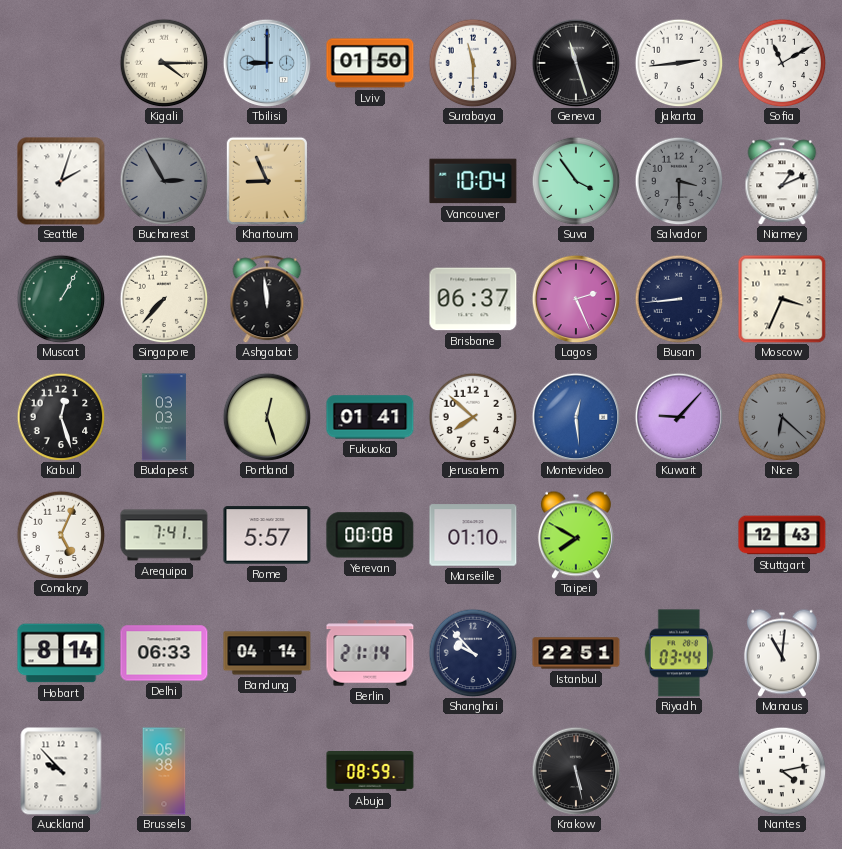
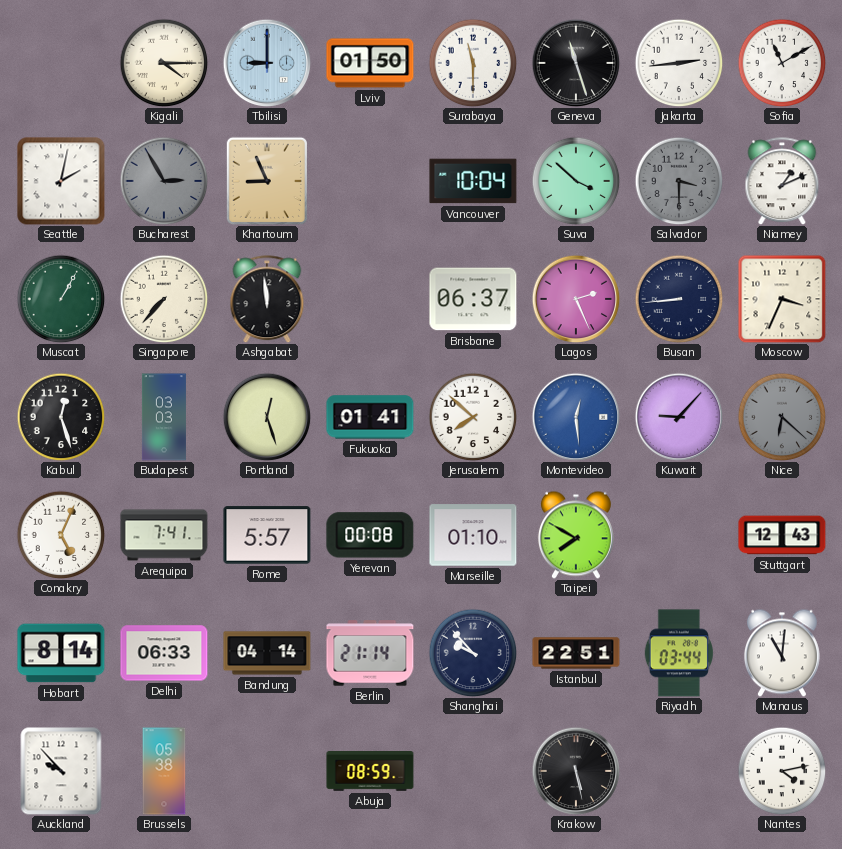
Seattle: 2:03 -> 2:02
Suva: 3:54 -> 3:52
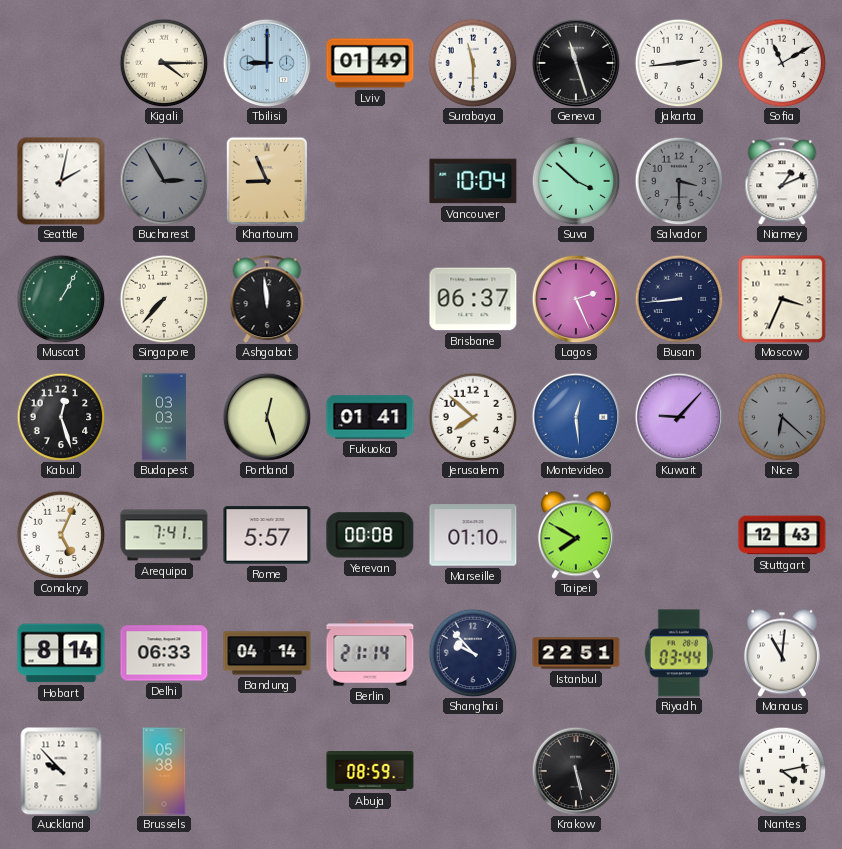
Lviv: 01:50 -> 01:49
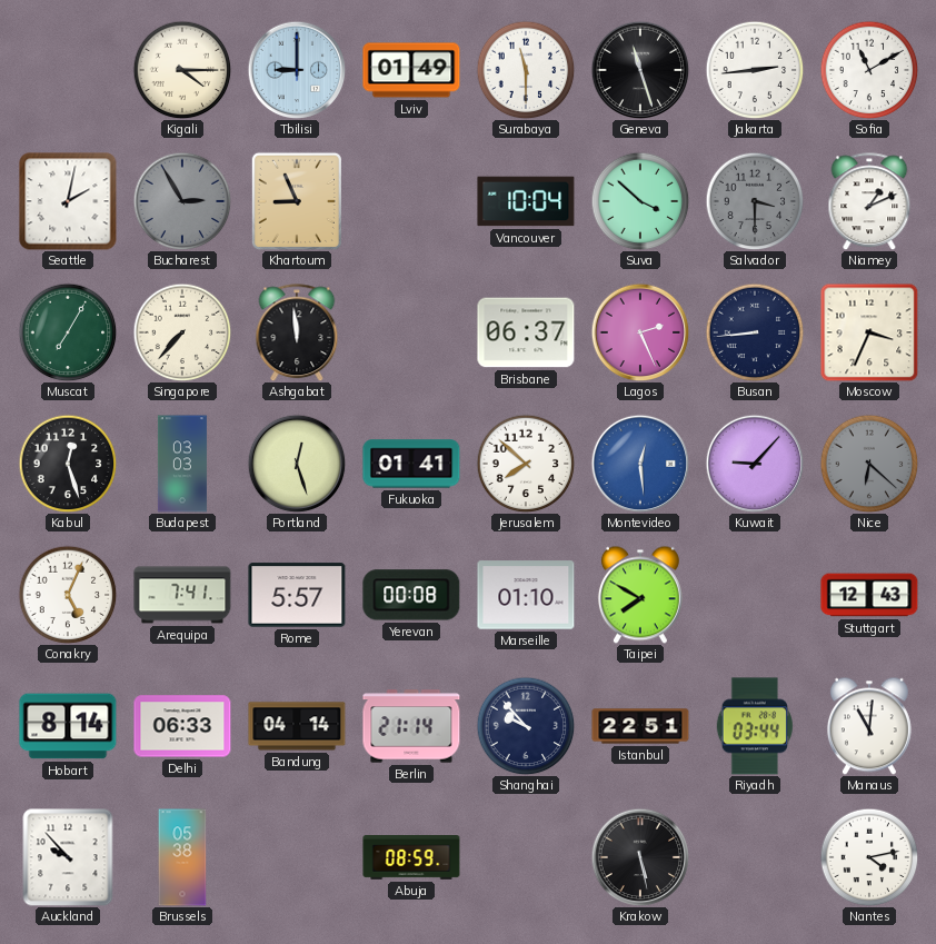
Muscat: 1:05 -> 7:05
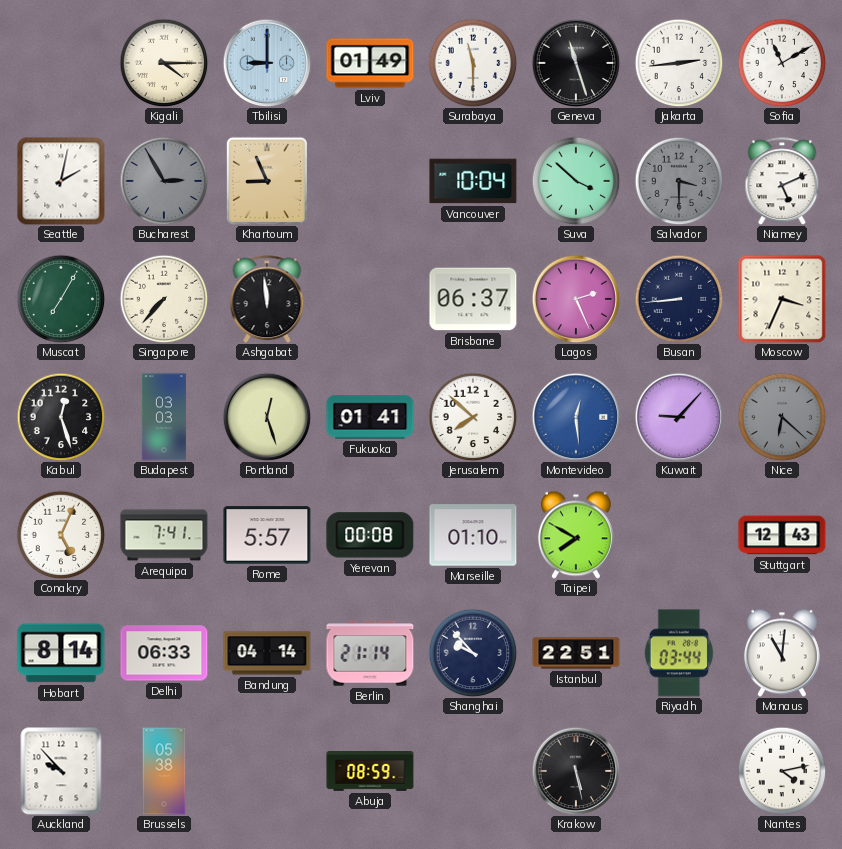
Niamey: 1:11 -> 5:11
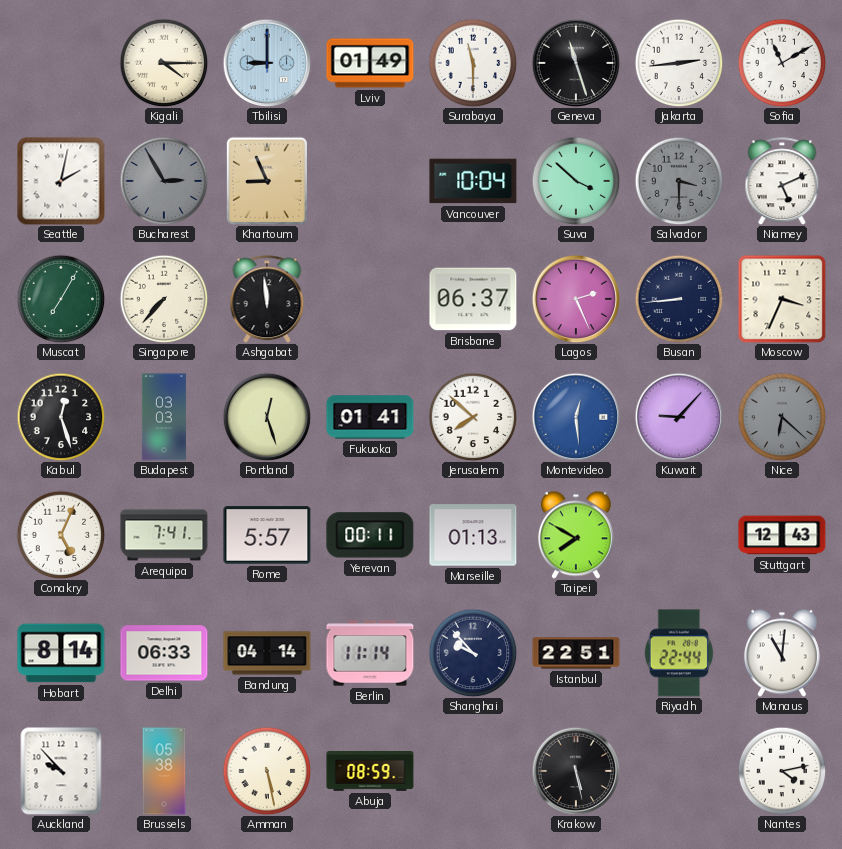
Yerevan: 00:08 -> 00:11
Marseille: 01:10 -> 01:13
Berlin: 21:14 -> 11:14
Riyadh: 03:44 -> 22:44
Amman: none -> 5:28
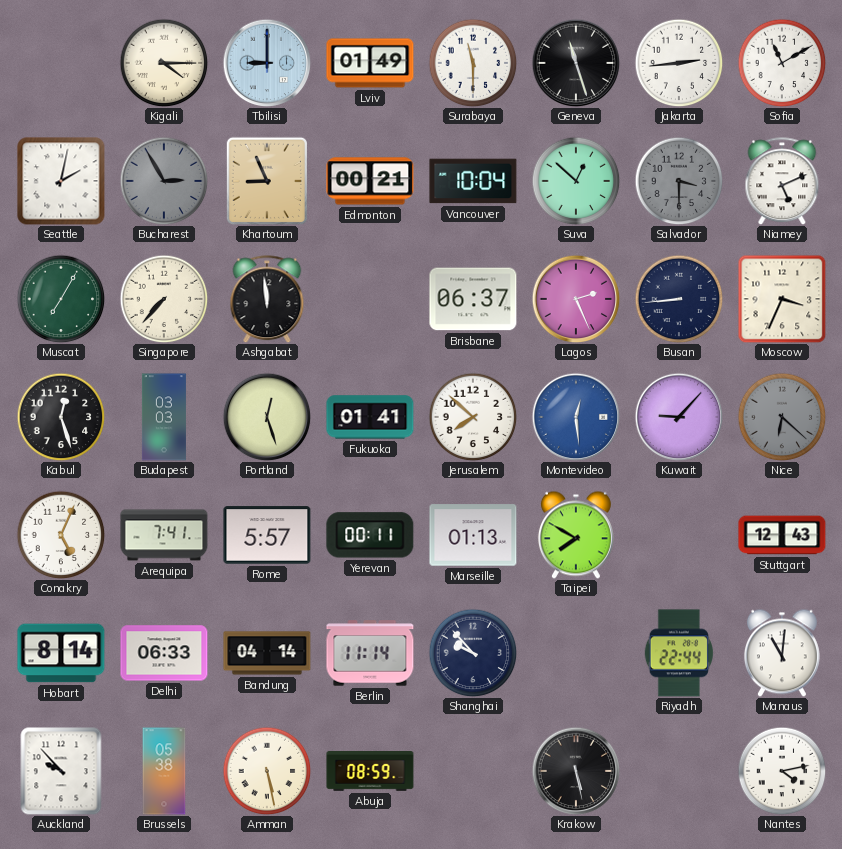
Edmonton: none -> 00:21
Suva: 3:52 -> 12:52
Istanbul: 22:51 -> none
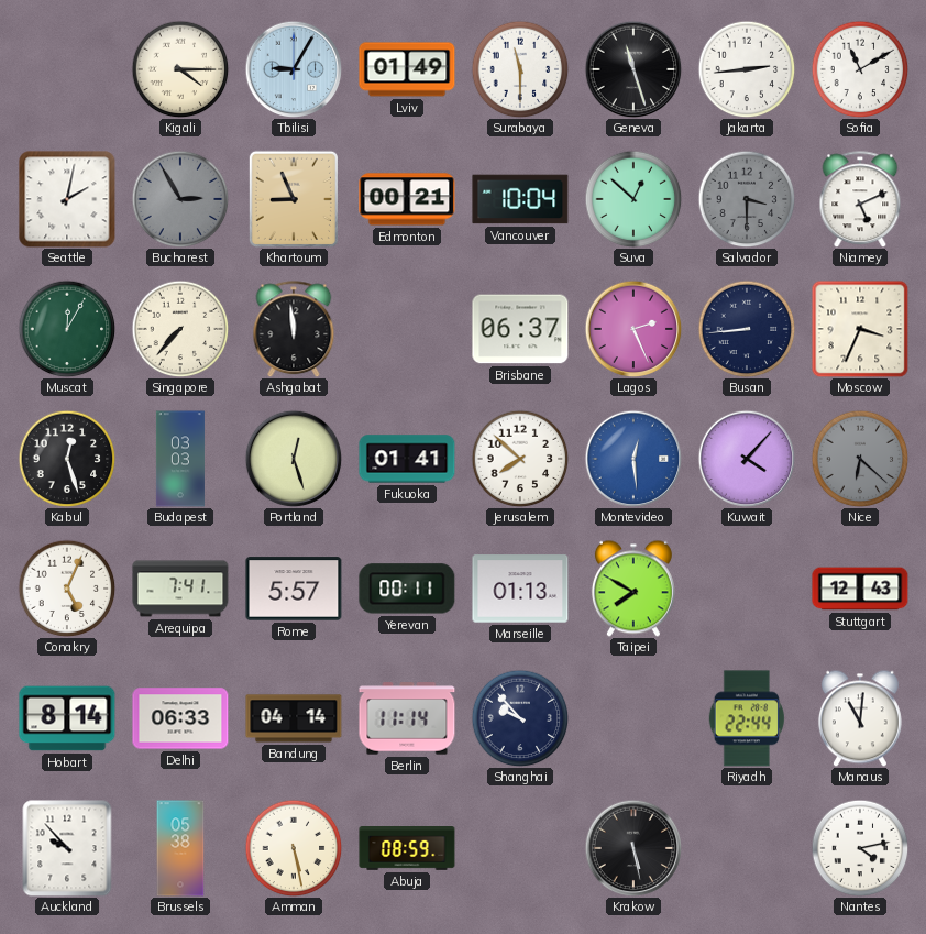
Tbilisi: 9:00 -> 9:05
Muscat: 7:05 -> 12:05
Kuwait: 9:07 -> 4:07
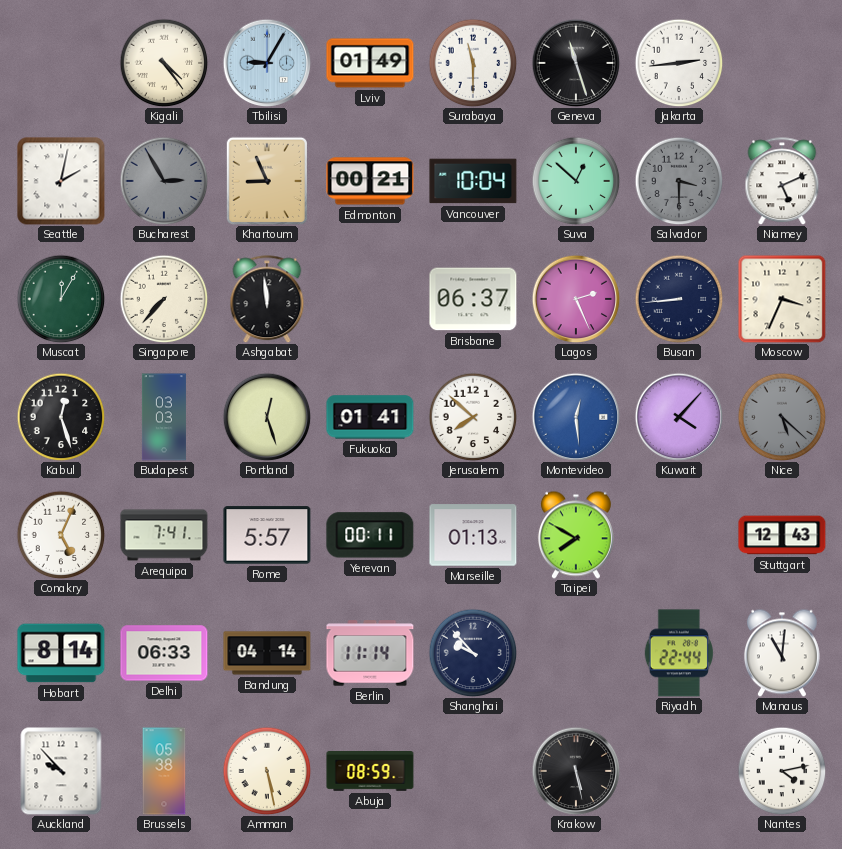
Kigali: 4:15 -> 4:24
Sofia: 11:10 -> none
Nice: 6:22 -> 5:22
